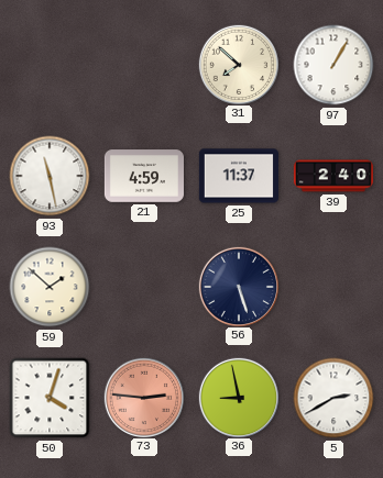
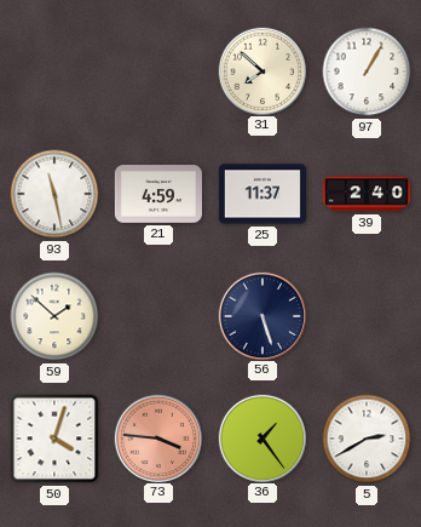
73: 2:46 -> 3:46
36: 8:58 -> 1:24
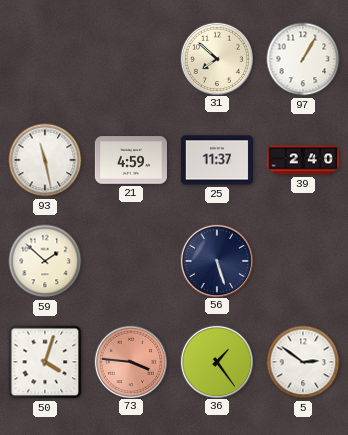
5: 2:40 -> 2:51
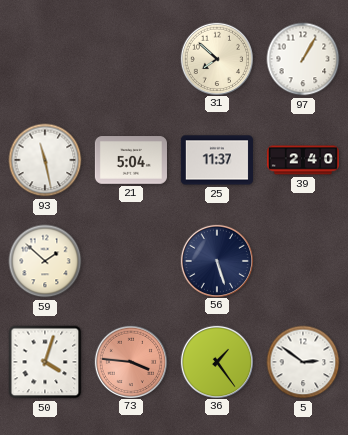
21: 4:59 -> 5:04
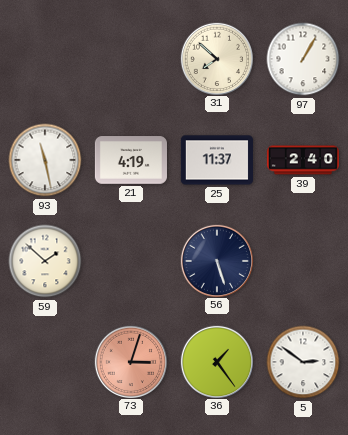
21: 5:04 -> 4:19
50: 4:03 -> none
73: 3:46 -> 3:03
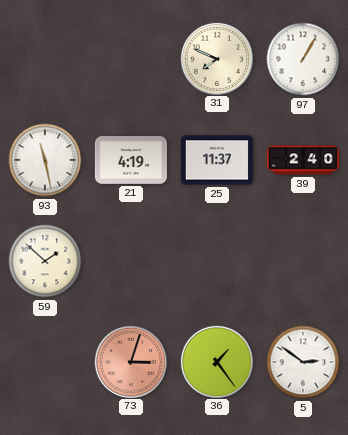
31: 7:52 -> 7:49
56: 5:27 -> none
